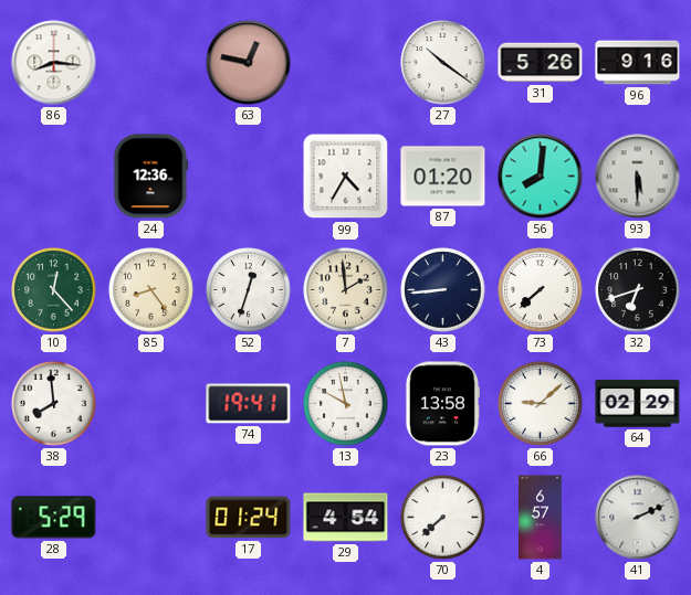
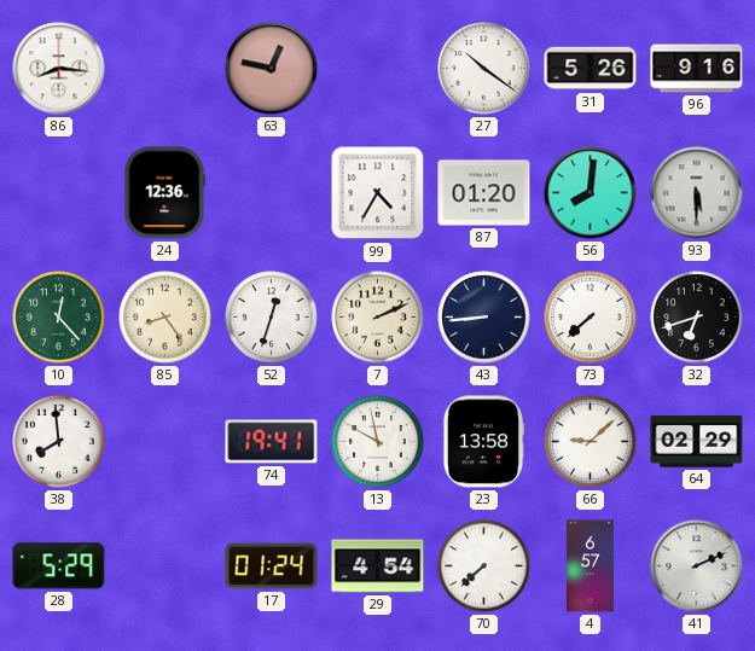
7: 1:59 -> 2:11
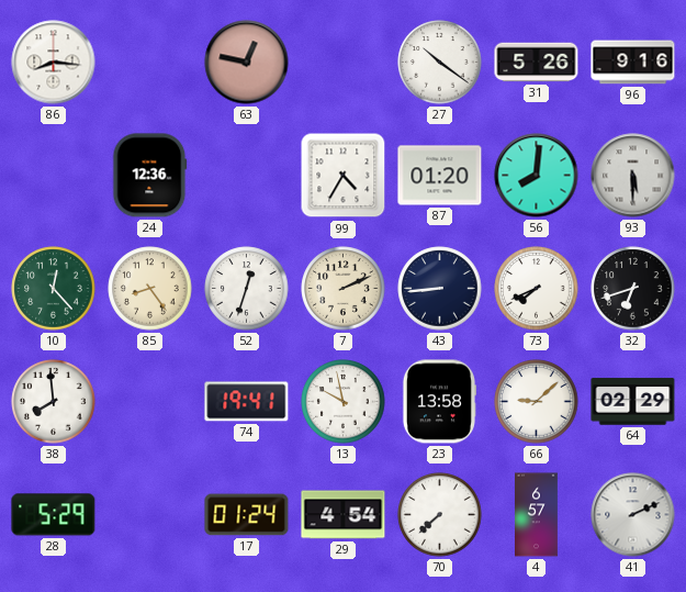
73: 7:38 -> 7:41
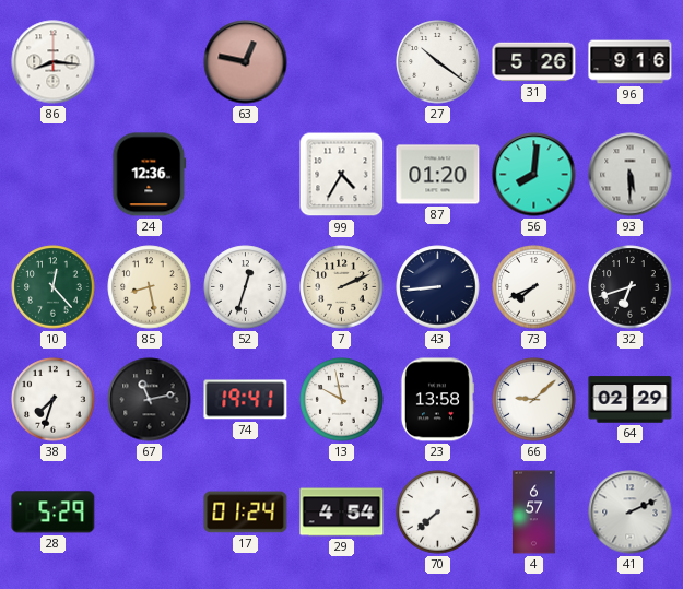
85: 8:24 -> 8:28
38: 7:59 -> 7:33
67: none -> 11:13
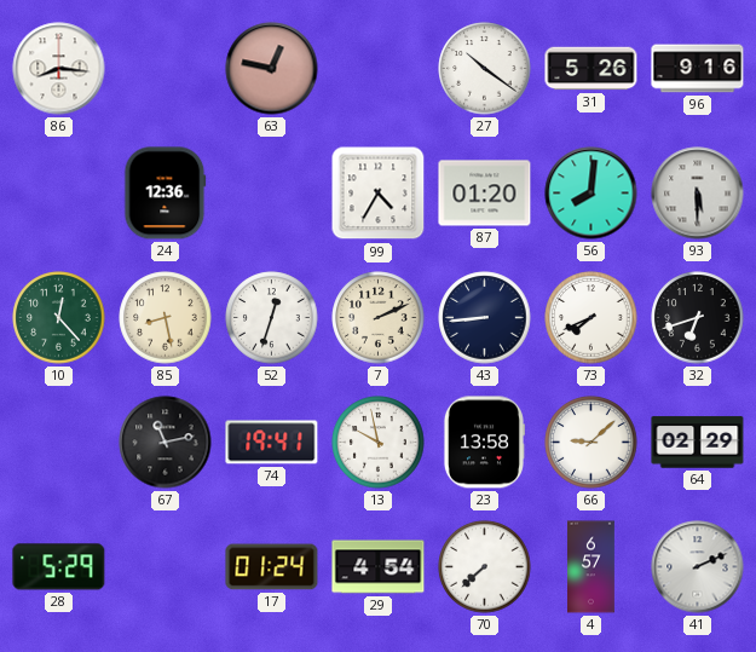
38: 7:33 -> none
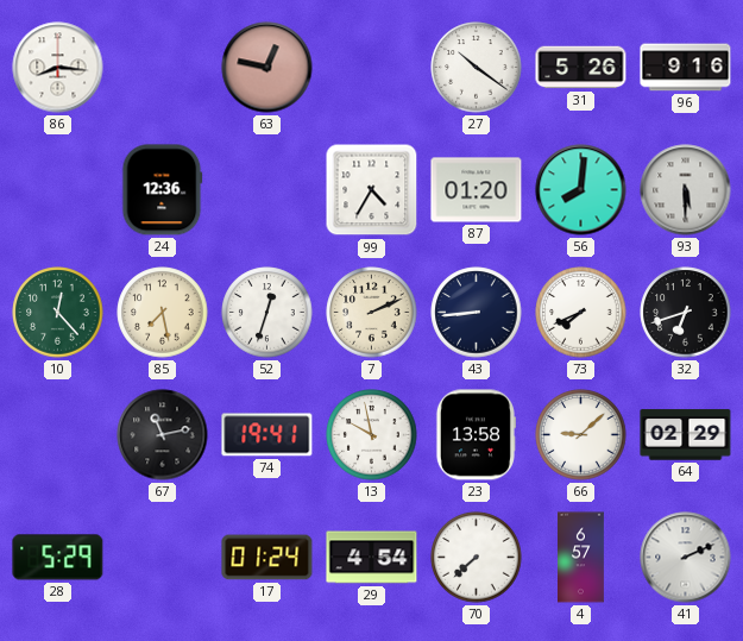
85: 8:28 -> 7:28
